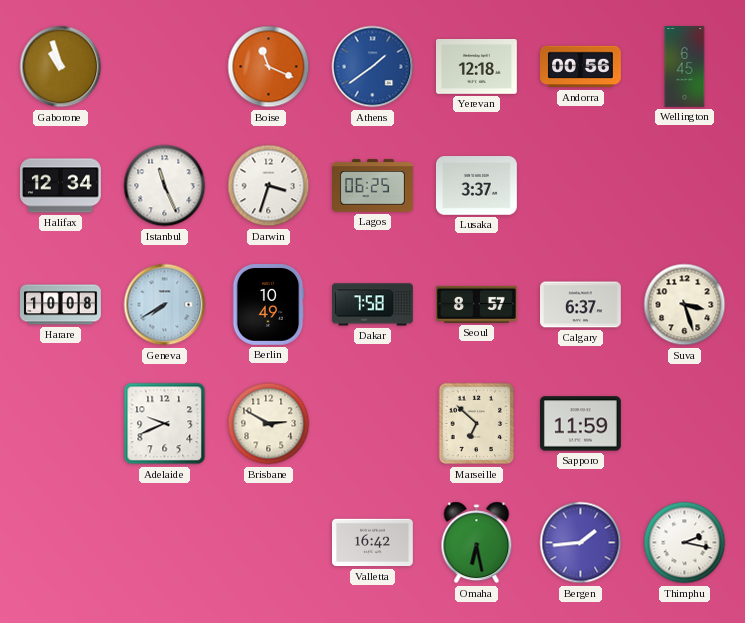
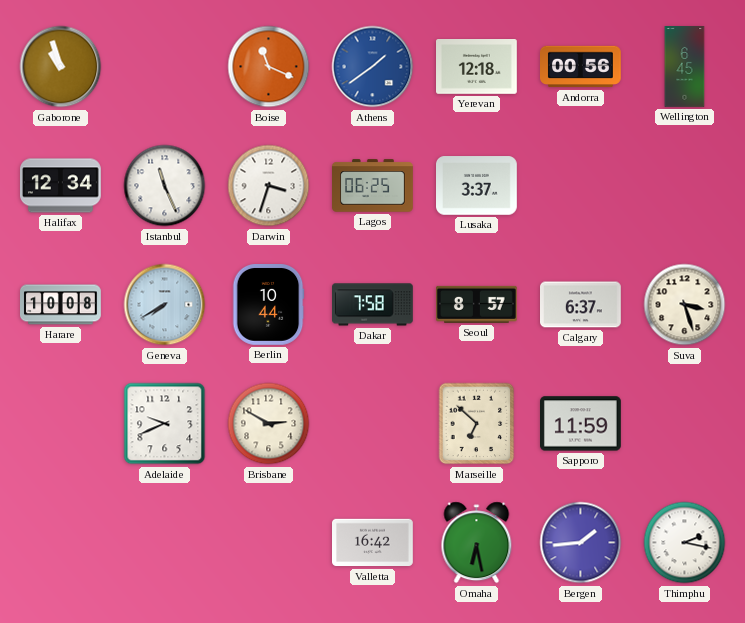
Berlin: 10:49 -> 10:44
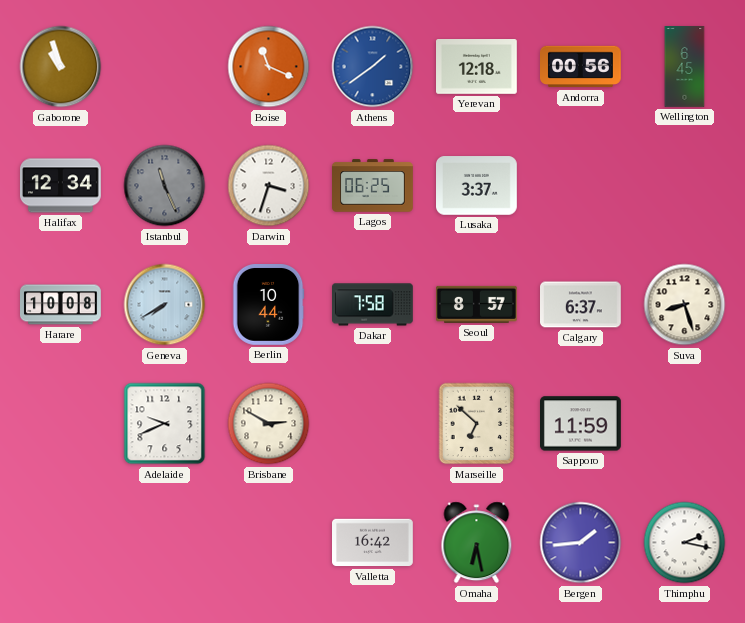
Istanbul dial: white -> grey
Suva: 3:27 -> 8:27
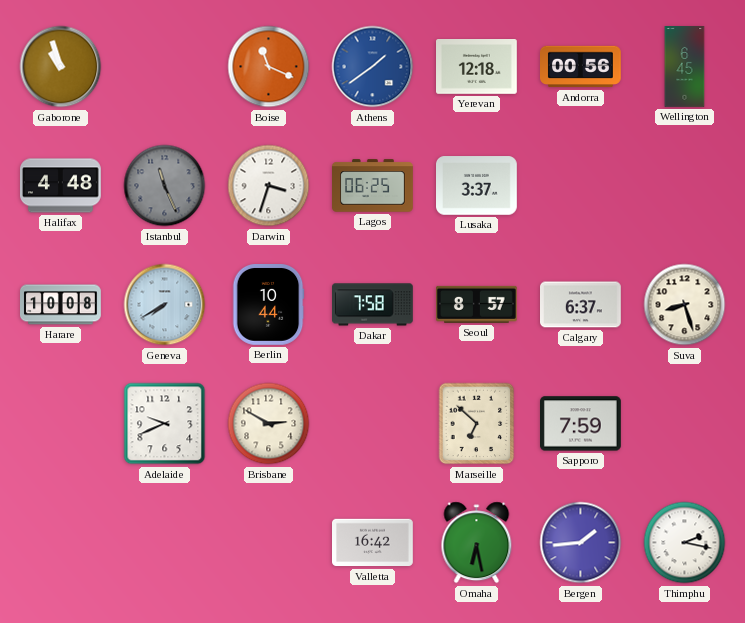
Halifax: 12:34 -> 4:48
Sapporo: 11:59 -> 7:59
